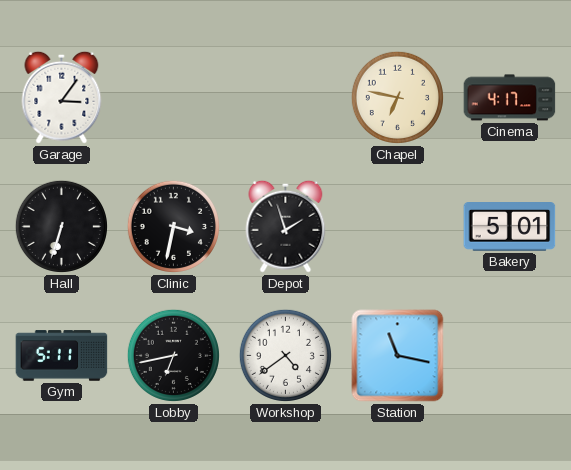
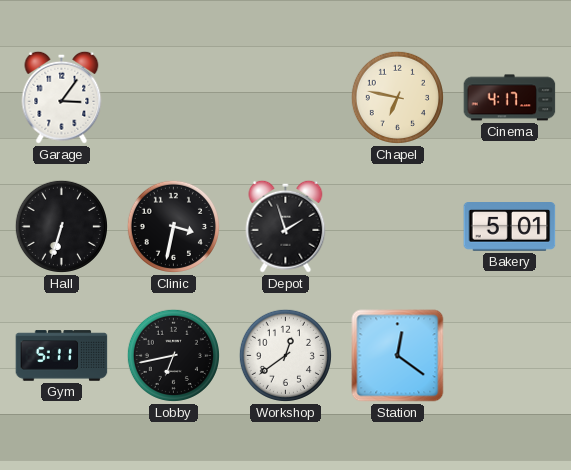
Workshop: 4:39 -> 12:39
Station: 11:17 -> 12:21
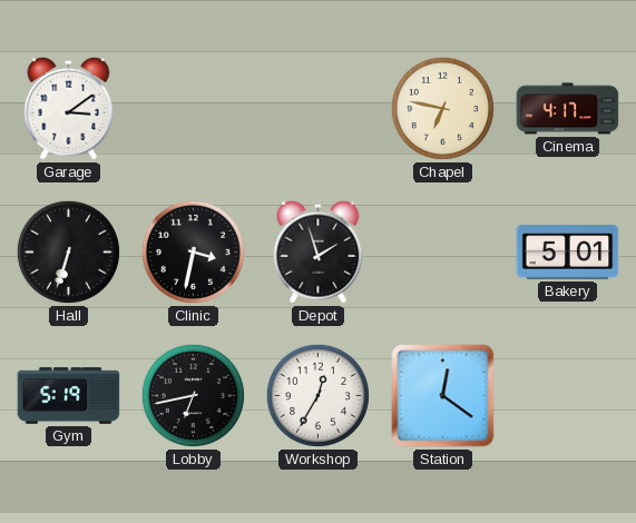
Garage: 3:06 -> 3:09
Gym: 5:11 -> 5:19
Workshop: 12:39 -> 12:35
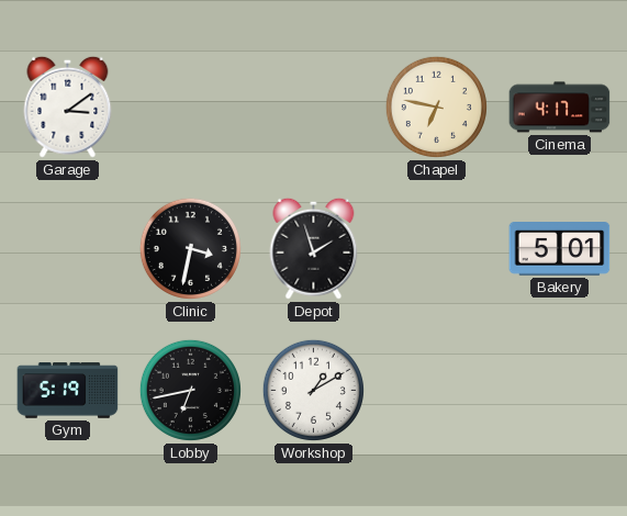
Hall: 6:33 -> none
Workshop: 12:35 -> 1:10
Station: 12:21 -> none
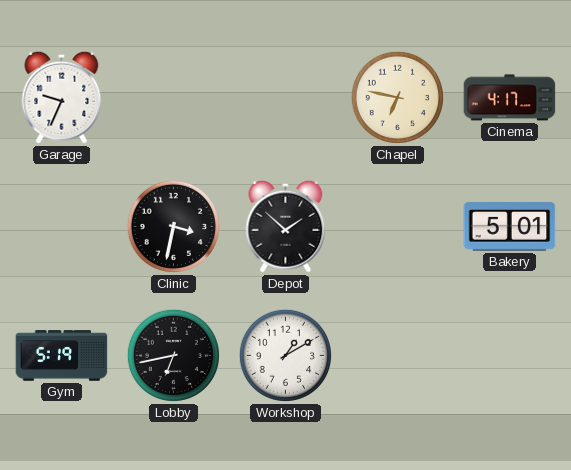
Garage: 3:09 -> 9:34
Depot: 1:57 -> 1:52
